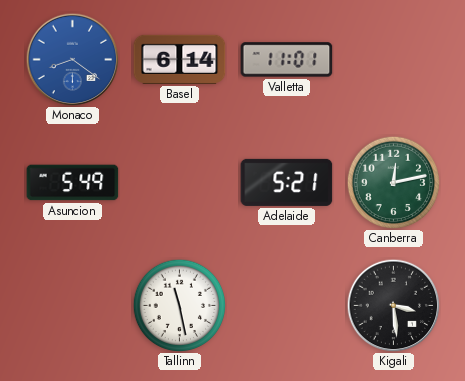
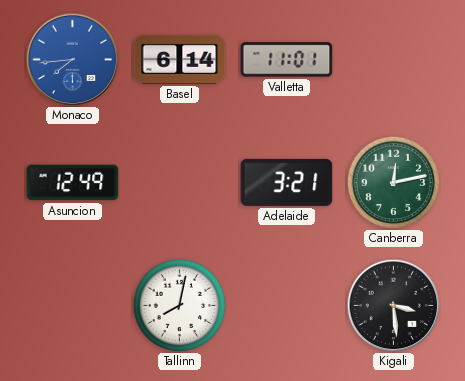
Monaco: 8:21 -> 7:44
Asuncion: 5:49 -> 12:49
Adelaide: 5:21 -> 3:21
Tallinn: 11:28 -> 8:02
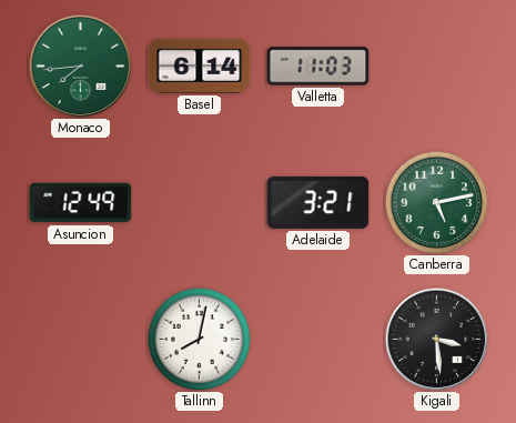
Monaco dial: blue -> green
Valletta: 11:01 -> 11:03
Canberra: 12:13 -> 5:13
